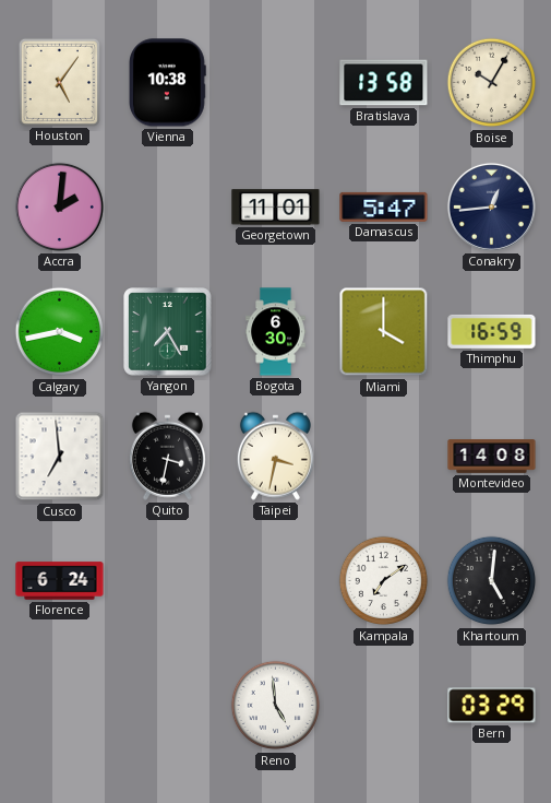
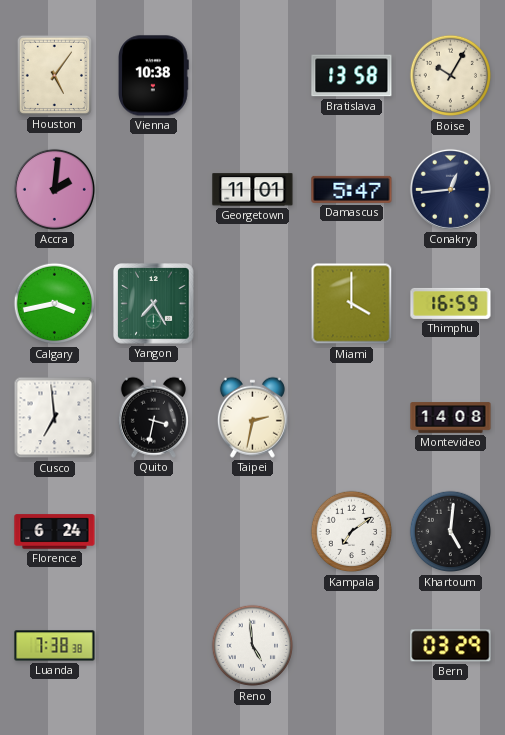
Bogota: 6:30 -> none
Taipei: 3:32 -> 2:32
Luanda: none -> 7:38
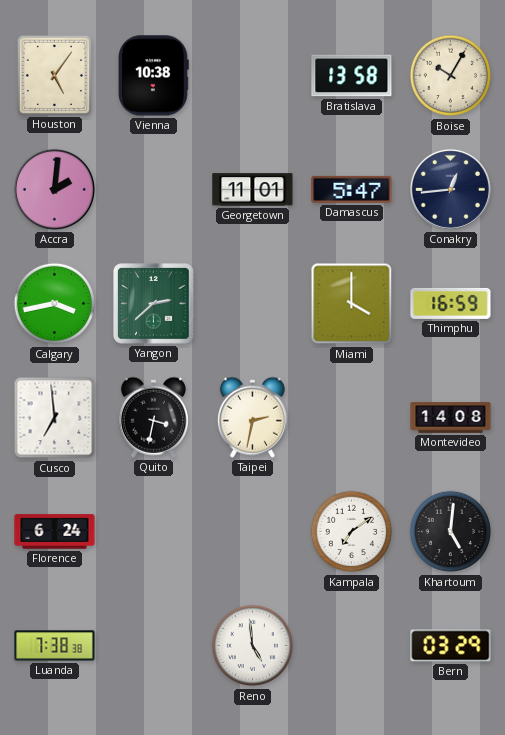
Yangon: 7:25 -> 2:38
